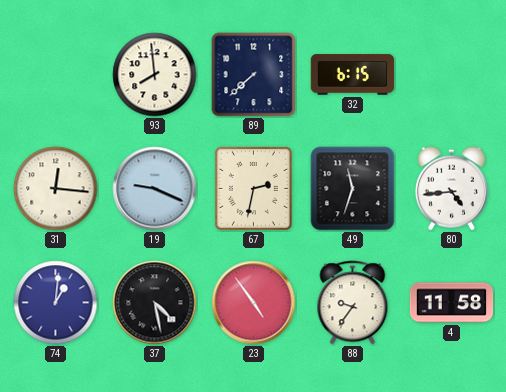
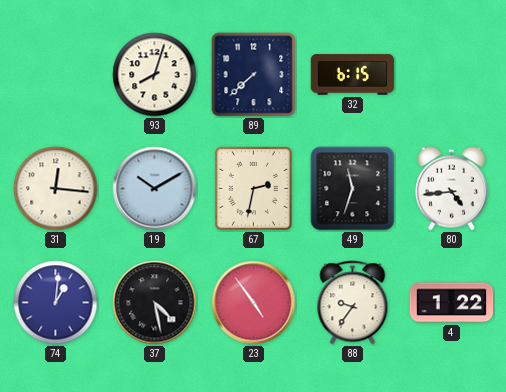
93: 7:59 -> 8:03
19: 9:19 -> 10:10
4: 11:58 -> 1:22
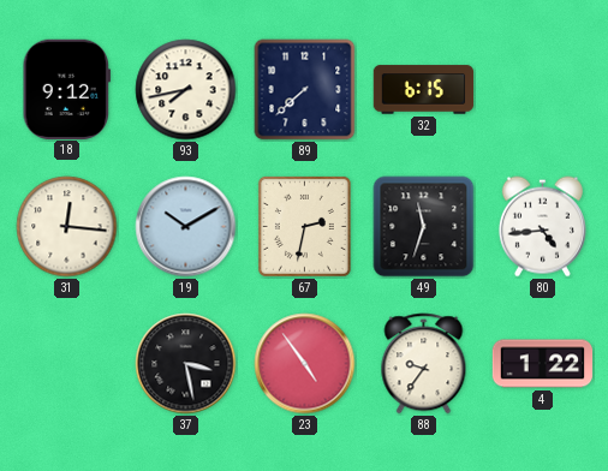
18: none -> 9:12
93: 8:03 -> 7:43
74: 1:01 -> none
37: 4:28 -> 3:28
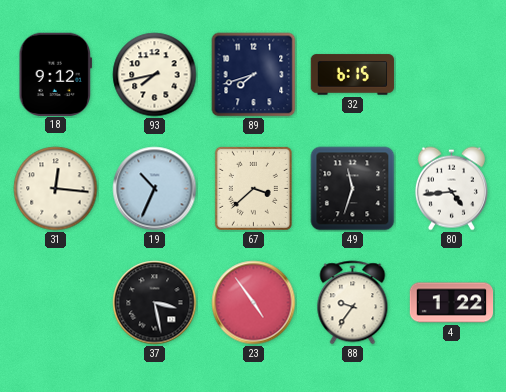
89: 7:38 -> 7:42
19: 10:10 -> 10:34
67: 2:32 -> 3:38
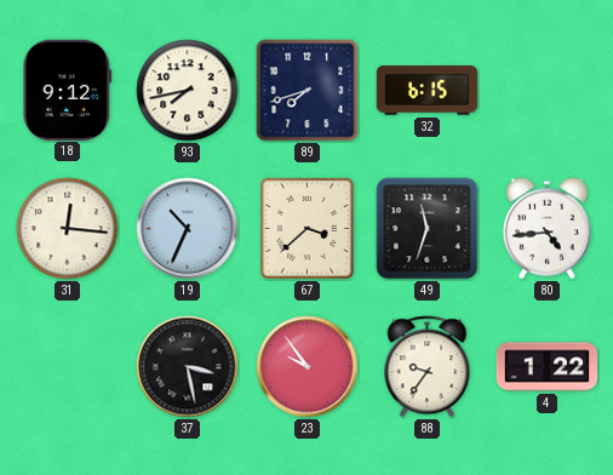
23: 4:54 -> 9:54
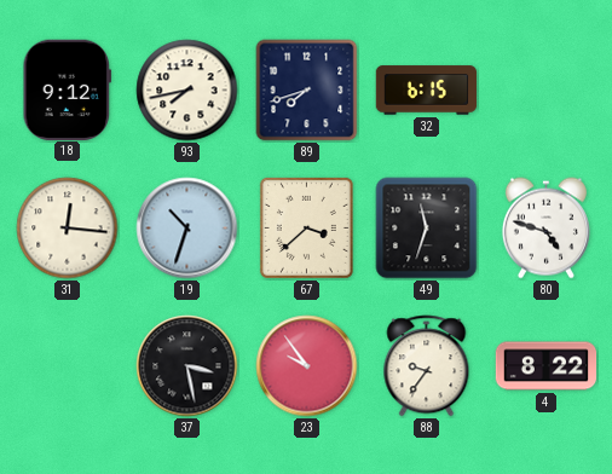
19: 10:34 -> 10:33
80: 4:44 -> 4:48
4: 1:22 -> 8:22
